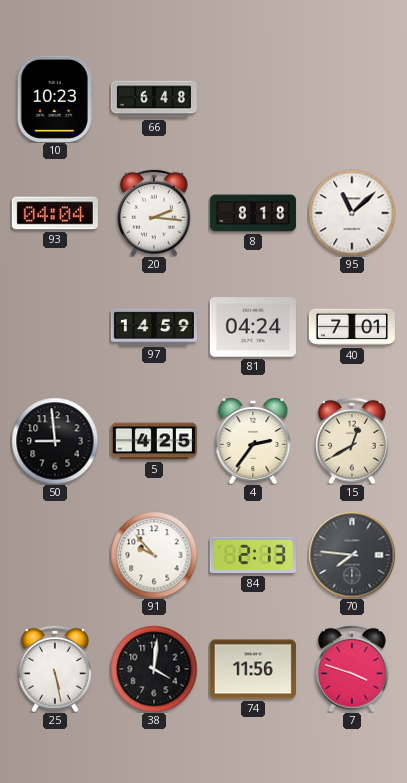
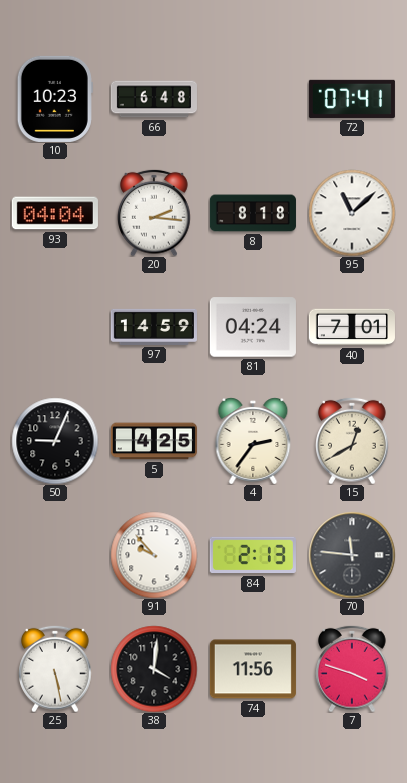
72: none -> 07:41
50: 8:59 -> 9:04
70: 7:46 -> 11:46
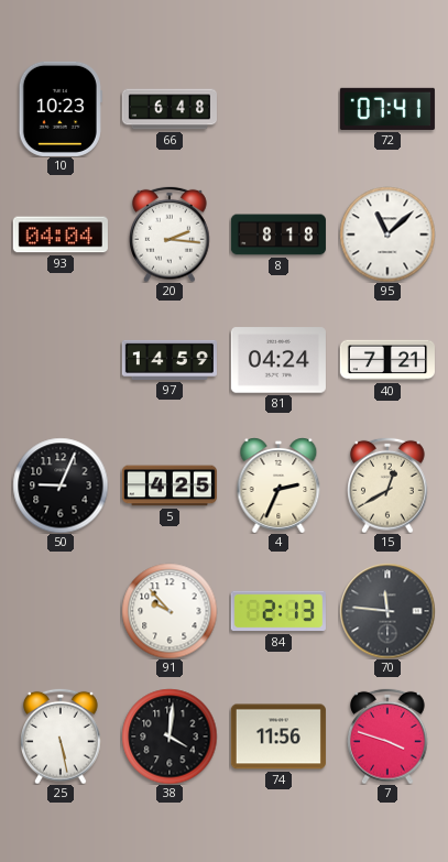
40: 7:01 -> 7:21
4: 2:36 -> 2:34
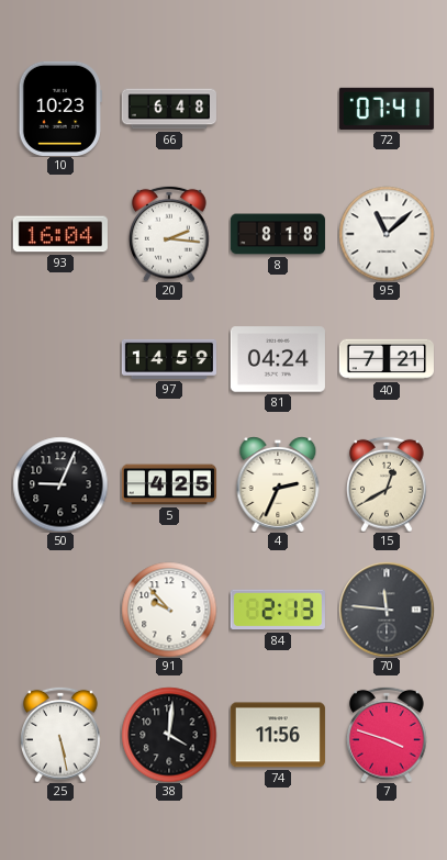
93: 04:04 -> 16:04
